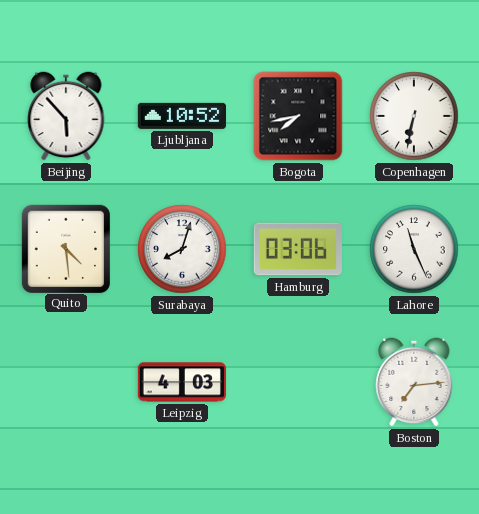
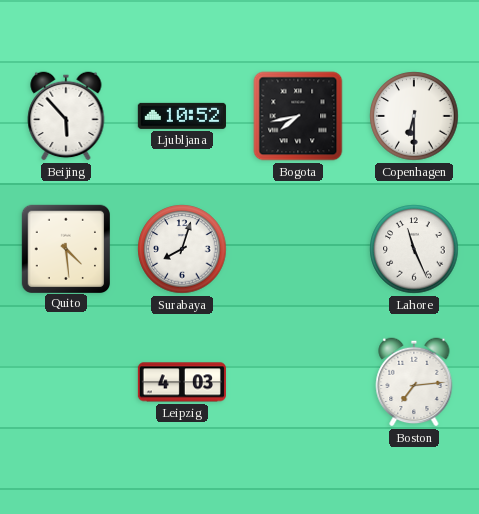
Copenhagen: 6:32 -> 6:30
Hamburg: 03:06 -> none
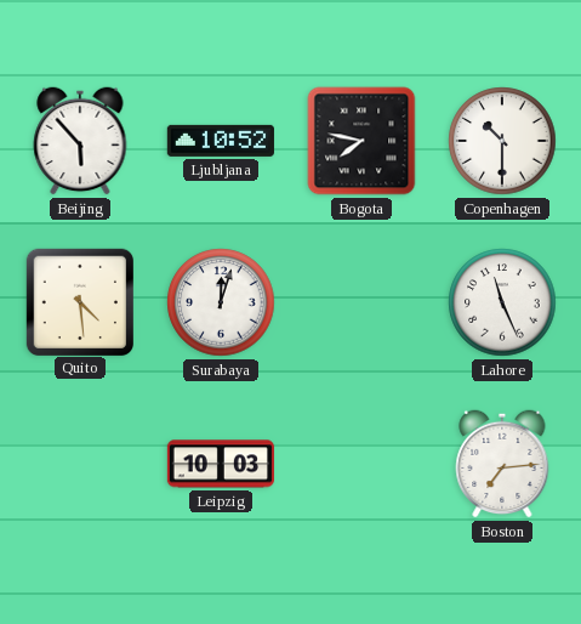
Bogota: 7:43 -> 7:47
Copenhagen: 6:30 -> 10:30
Surabaya: 8:03 -> 12:03
Leipzig: 4:03 -> 10:03
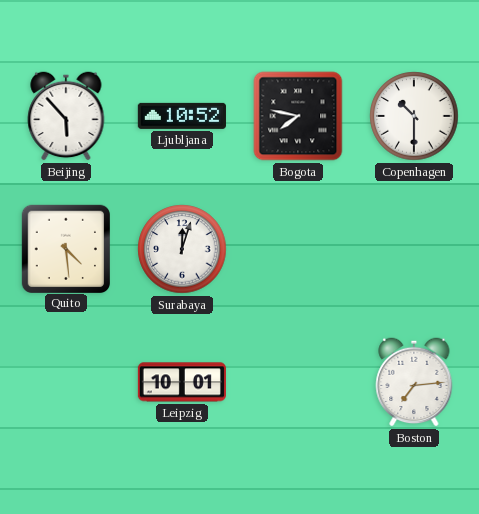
Lahore: 11:26 -> none
Leipzig: 10:03 -> 10:01
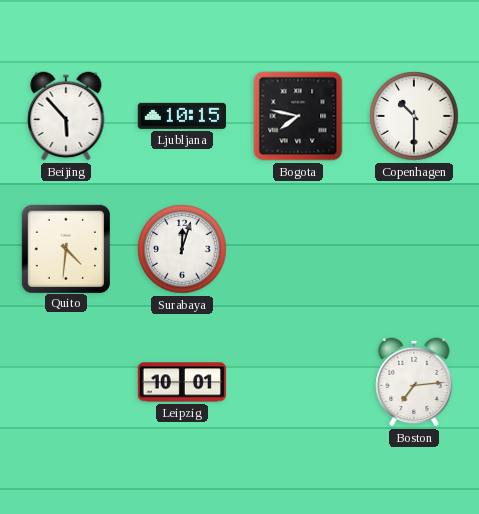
Ljubljana: 10:52 -> 10:15
Quito: 4:29 -> 4:31
